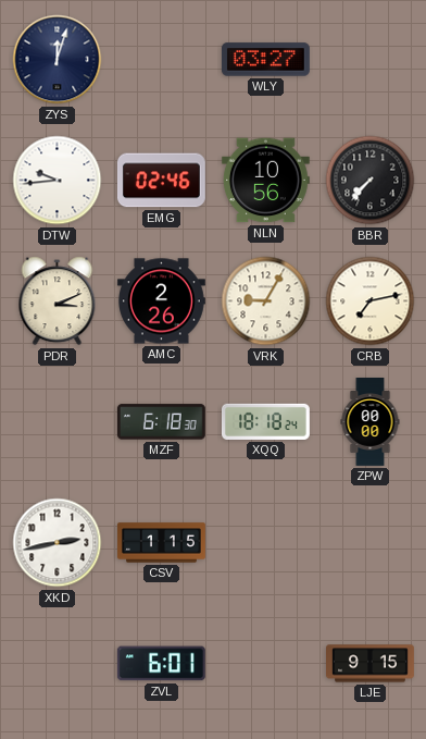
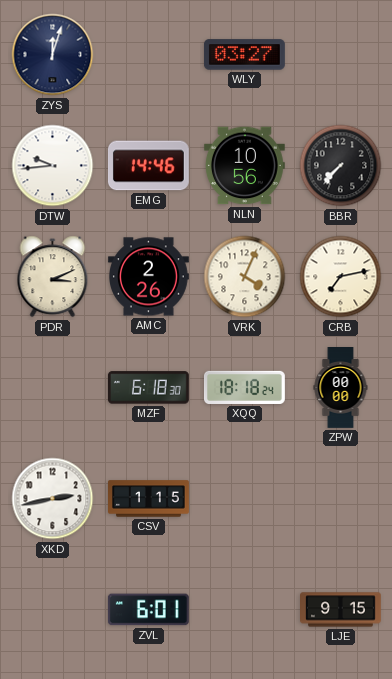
EMG: 02:46 -> 14:46
VRK: 9:05 -> 4:04
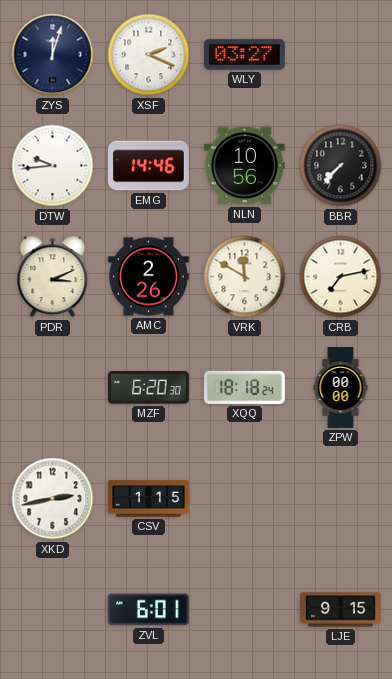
XSF: none -> 2:19
VRK: 4:04 -> 11:50
MZF: 6:18 -> 6:20
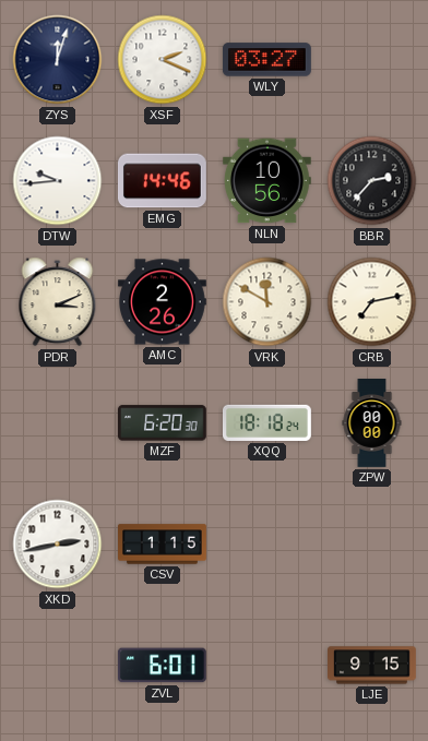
BBR: 7:37 -> 2:37
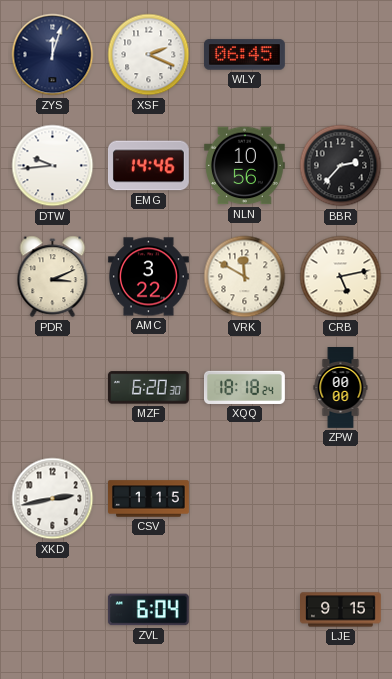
WLY: 03:27 -> 06:45
AMC: 2:26 -> 3:22
CRB: 7:13 -> 5:13
ZVL: 6:01 -> 6:04
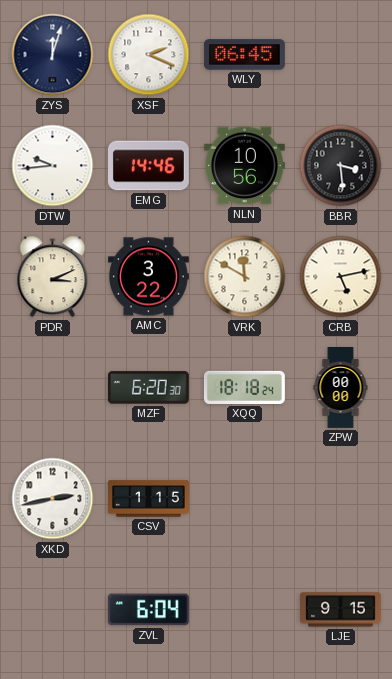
BBR: 2:37 -> 3:29
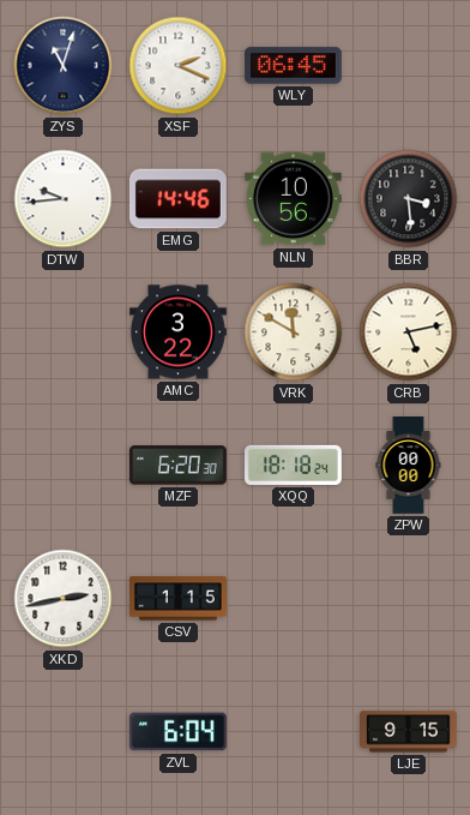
ZYS: 12:03 -> 11:03
PDR: 3:11 -> none
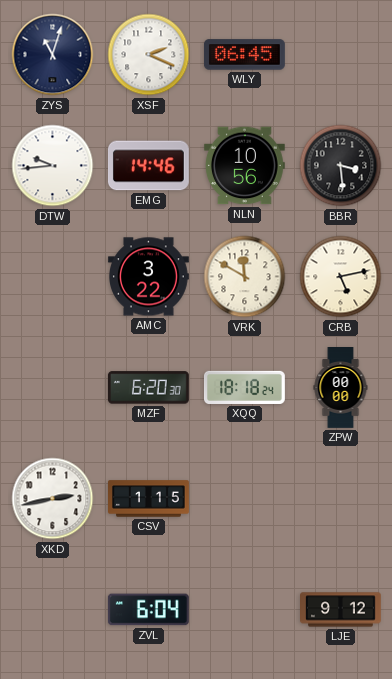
LJE: 9:15 -> 9:12
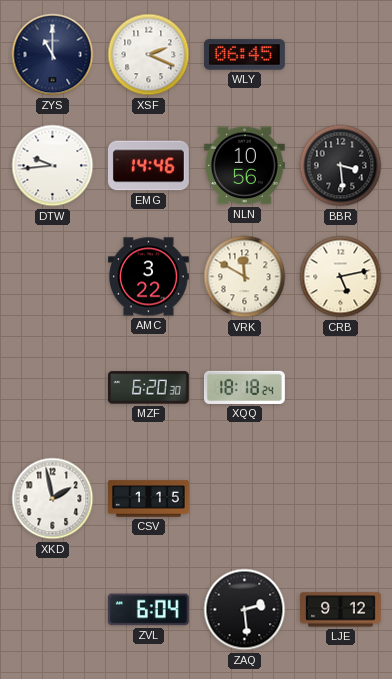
ZYS: 11:03 -> 11:00
ZPW: 00:00 -> none
XKD: 2:43 -> 1:58
ZAQ: none -> 2:29
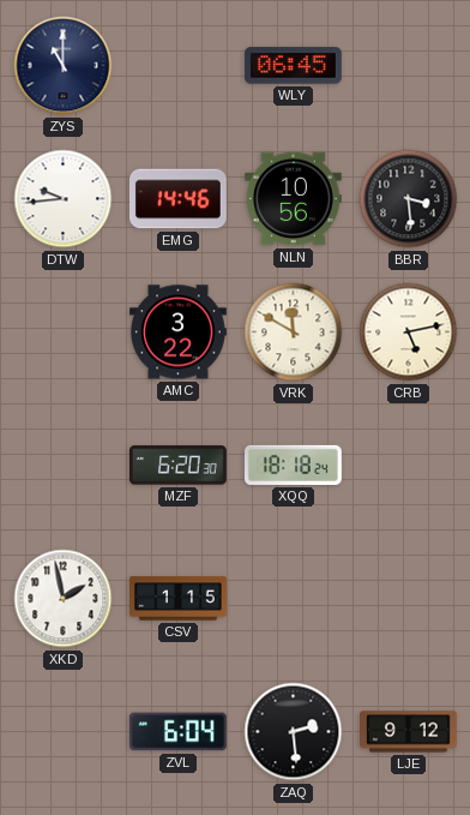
XSF: 2:19 -> none
